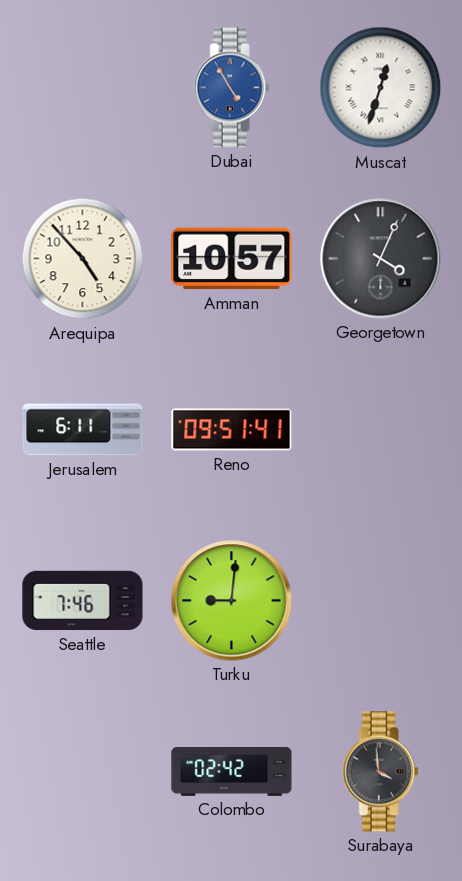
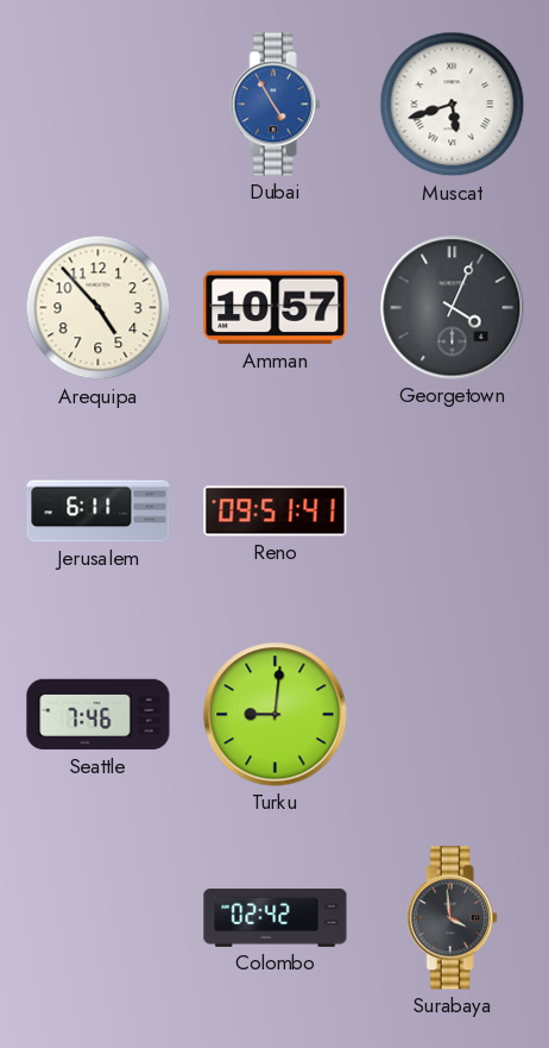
Muscat: 12:33 -> 5:42
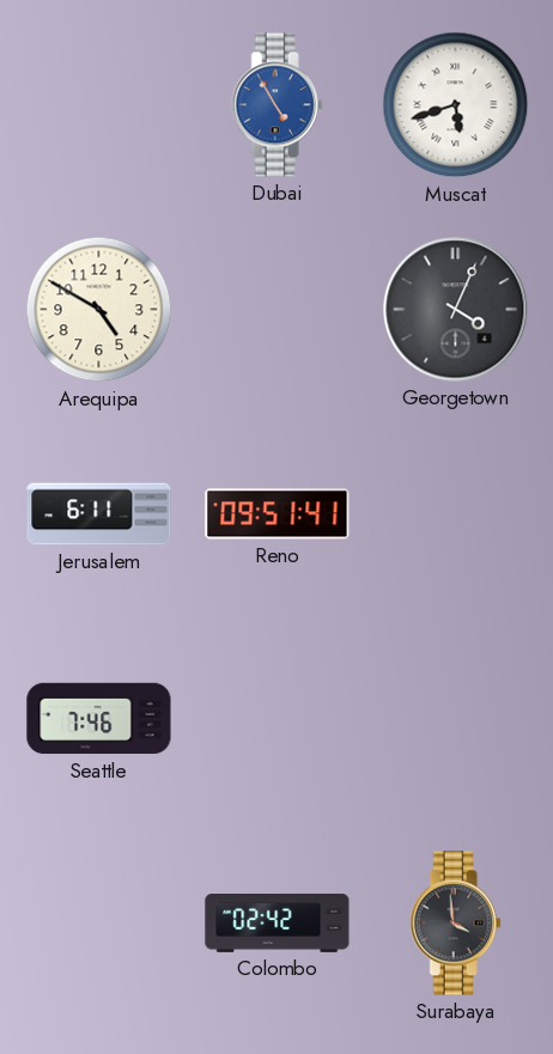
Arequipa: 4:53 -> 4:50
Amman: 10:57 -> none
Turku: 9:01 -> none
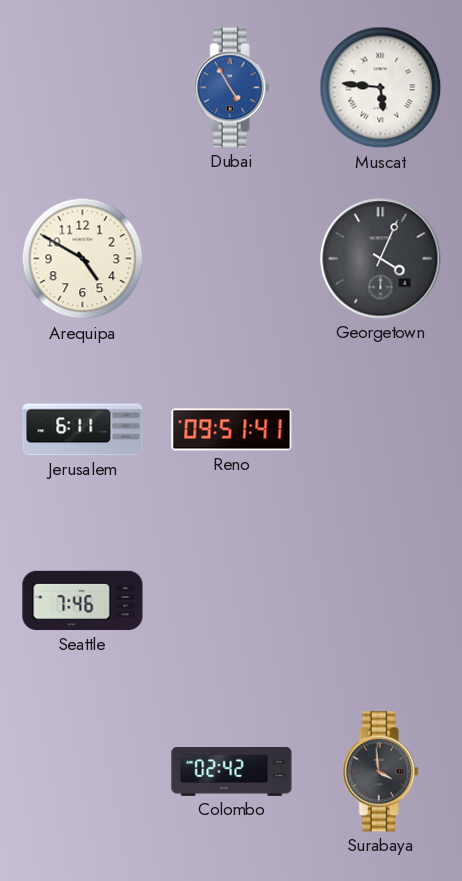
Muscat: 5:42 -> 5:46
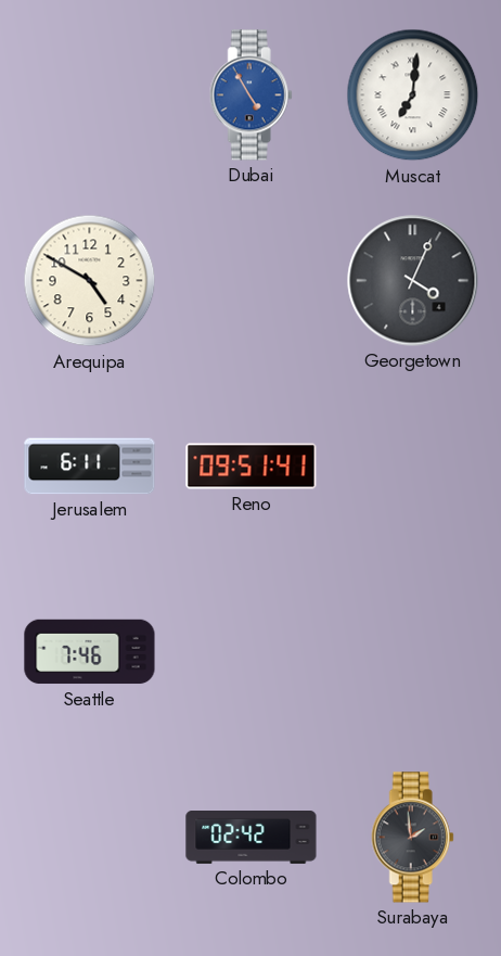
Muscat: 5:46 -> 7:01
Surabaya: 3:59 -> 1:59
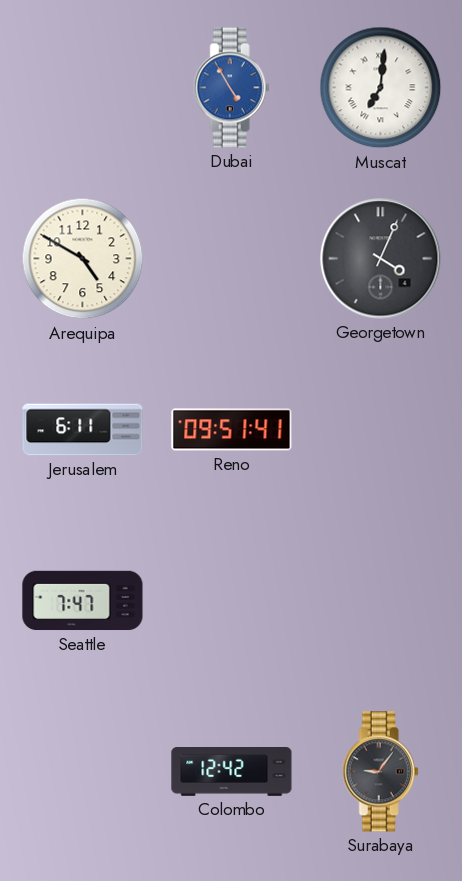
Seattle: 7:46 -> 7:47
Colombo: 02:42 -> 12:42
Surabaya: 1:59 -> 9:06
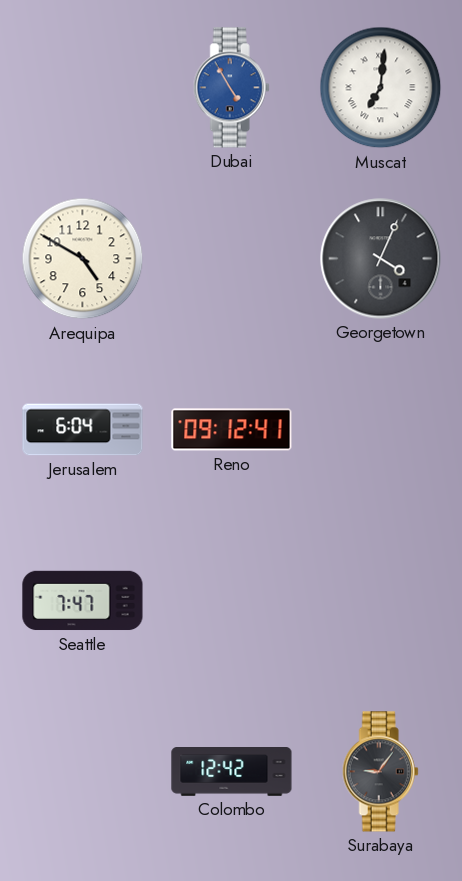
Jerusalem: 6:11 -> 6:04
Reno: 09:51 -> 09:12
